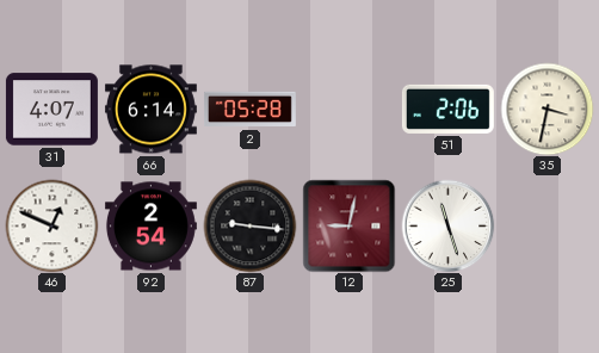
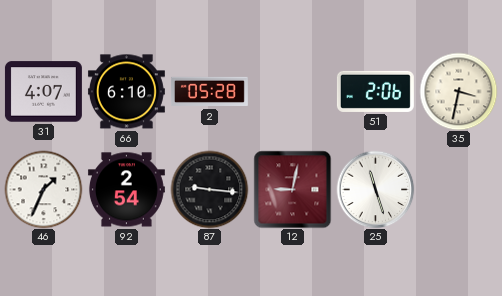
66: 6:14 -> 6:10
46: 12:49 -> 1:34
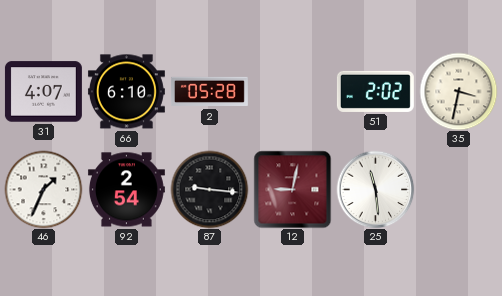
51: 2:06 -> 2:02
25: 11:27 -> 11:29
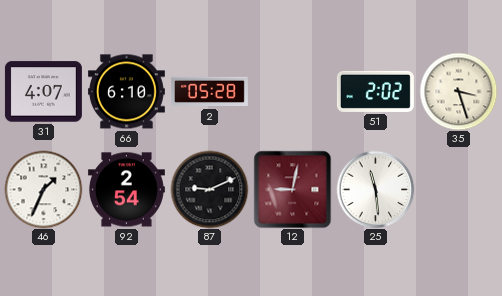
35: 3:32 -> 3:27
87: 9:16 -> 9:11
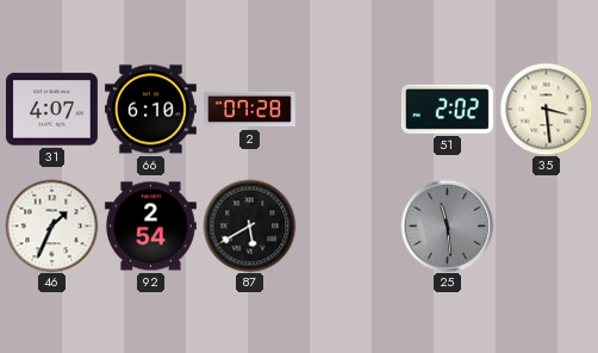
2: 05:28 -> 07:28
35: 3:27 -> 3:29
87: 9:11 -> 5:40
12: 9:02 -> none
25 dial: white -> grey
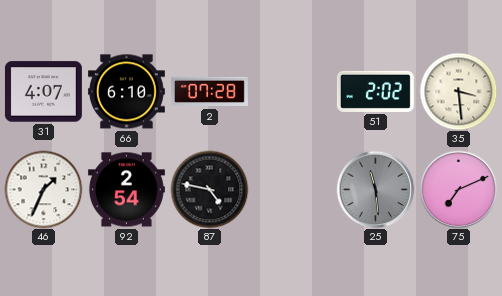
87: 5:40 -> 4:47
75: none -> 7:11
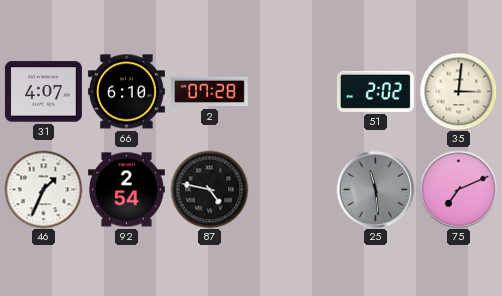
35: 3:29 -> 3:01
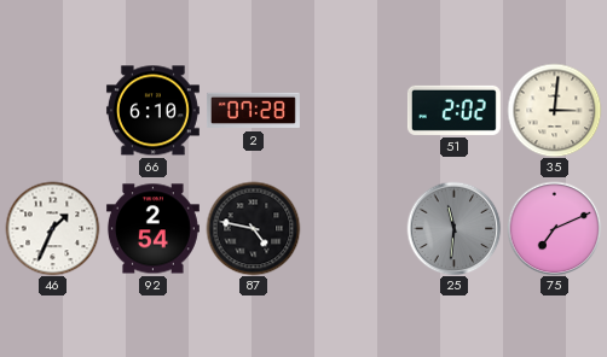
31: 4:07 -> none
25: 11:29 -> 11:31
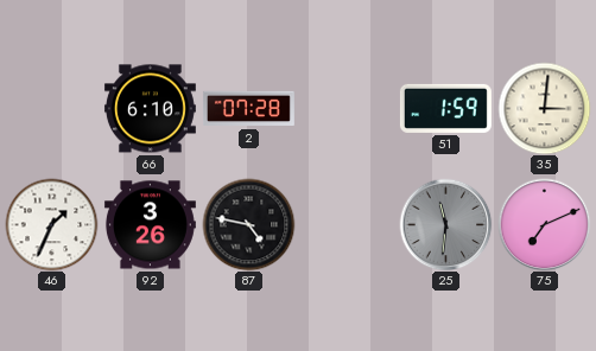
51: 2:02 -> 1:59
92: 2:54 -> 3:26
